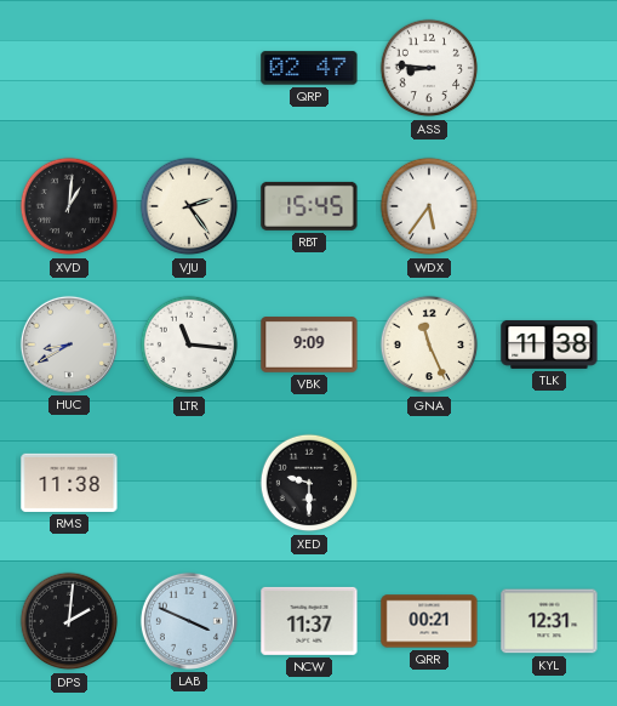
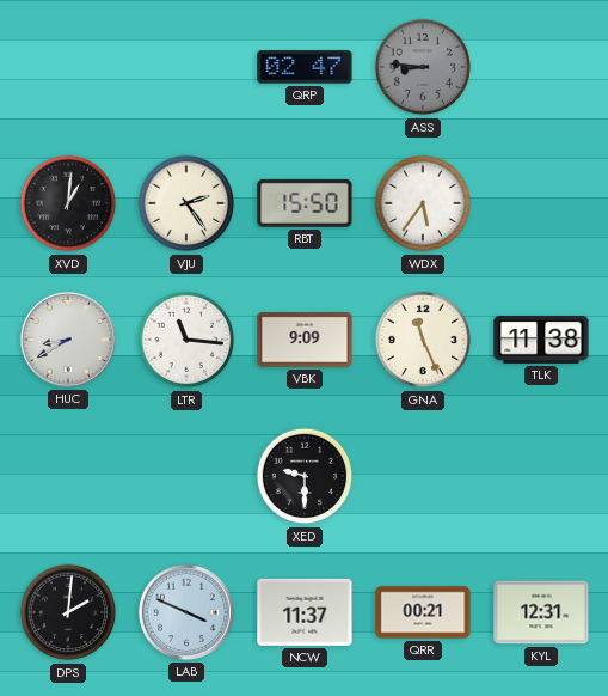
ASS dial: white -> grey
RBT: 15:45 -> 15:50
RMS: 11:38 -> none
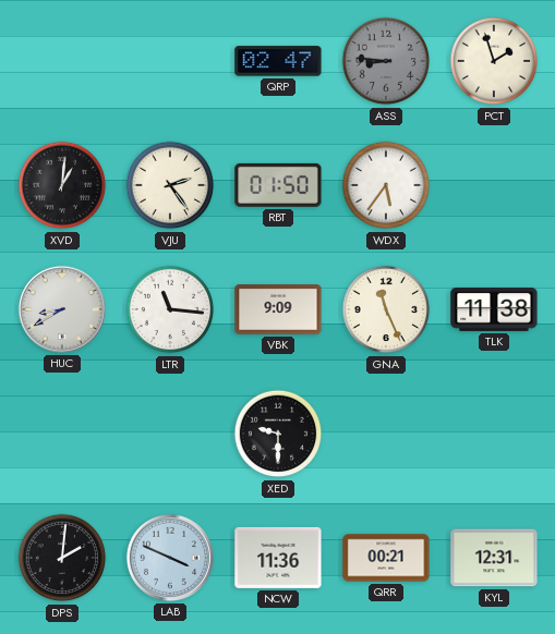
PCT: none -> 1:57
RBT: 15:50 -> 01:50
NCW: 11:37 -> 11:36
